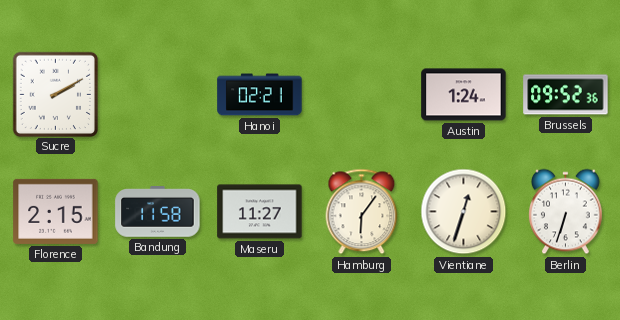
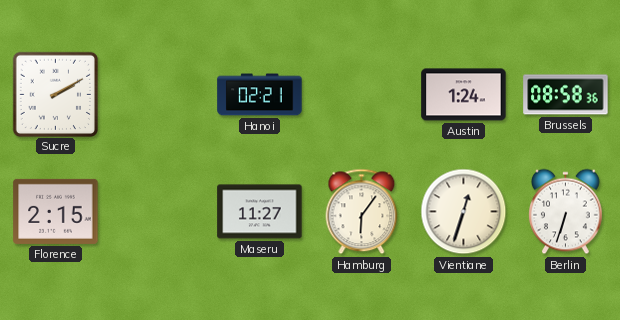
Brussels: 09:52 -> 08:58
Bandung: 11:58 -> none
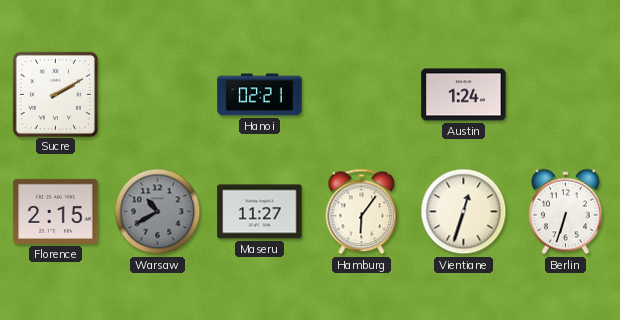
Brussels: 08:58 -> none
Warsaw: none -> 10:40
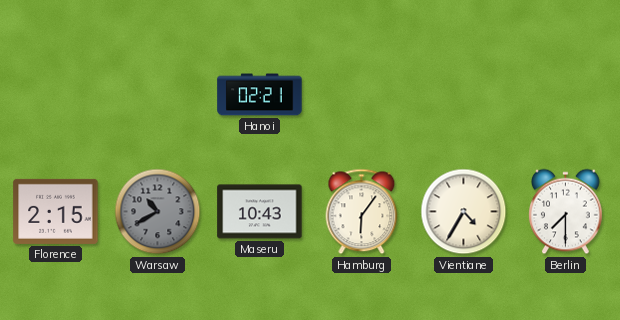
Sucre: 2:10 -> none
Austin: 1:24 -> none
Maseru: 11:27 -> 10:43
Vientiane: 12:33 -> 4:35
Berlin: 6:33 -> 7:30
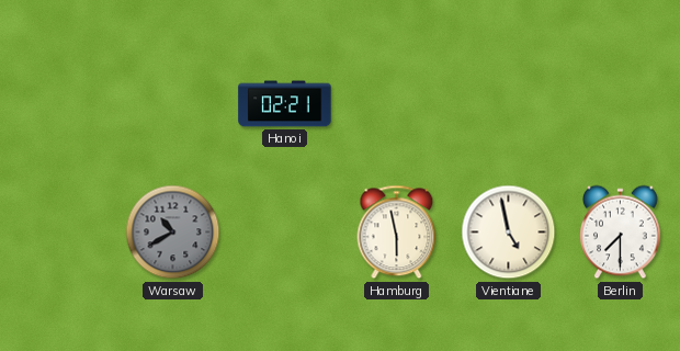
Florence: 2:15 -> none
Maseru: 10:43 -> none
Hamburg: 6:06 -> 5:58
Vientiane: 4:35 -> 4:58
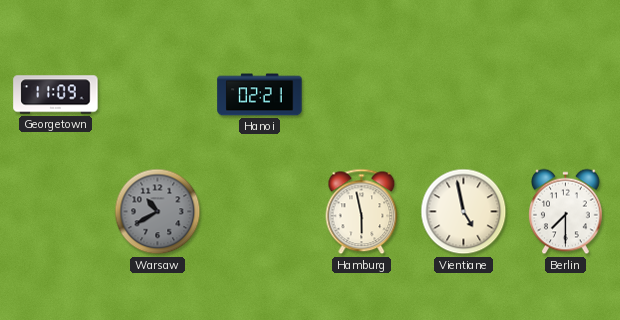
Georgetown: none -> 11:09
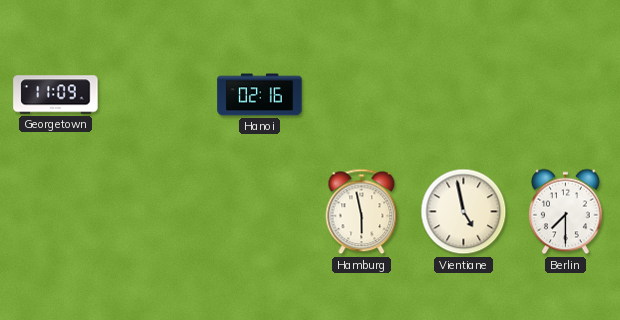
Hanoi: 02:21 -> 02:16
Warsaw: 10:40 -> none
